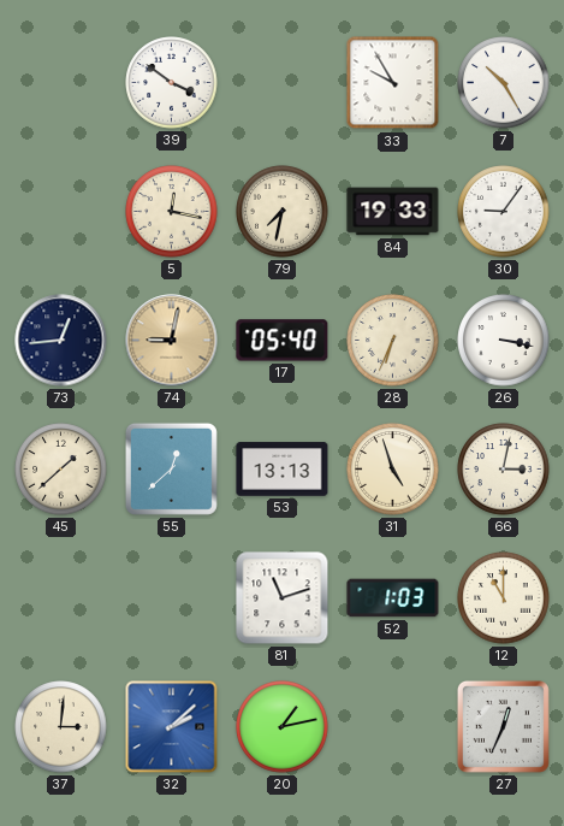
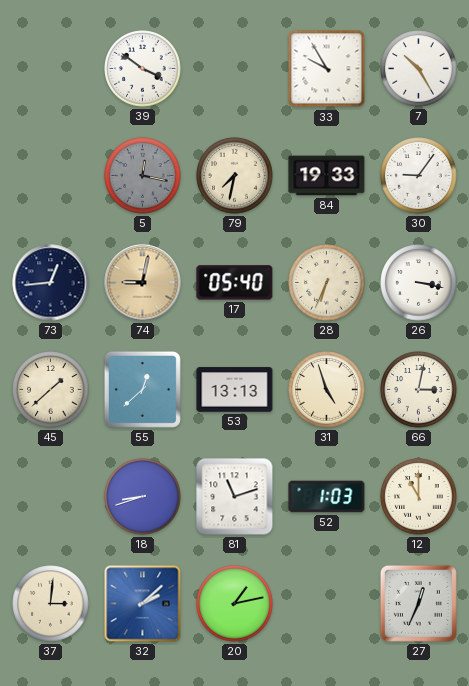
5 dial: cream -> grey
18: none -> 8:42
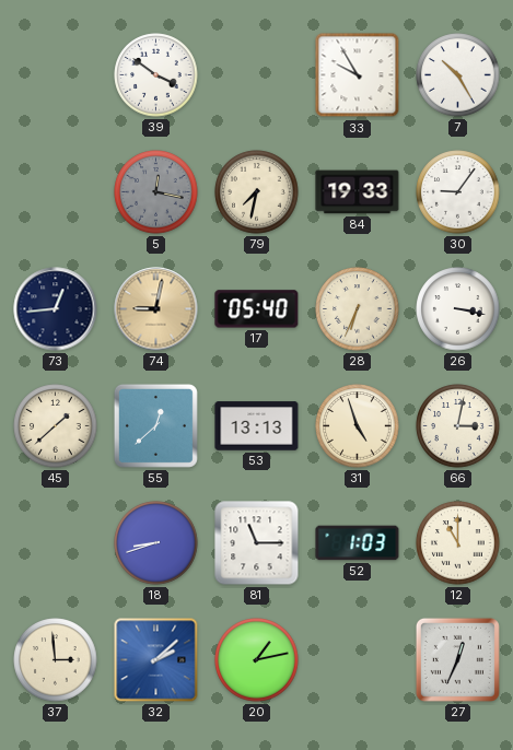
81: 11:12 -> 11:15
37: 3:01 -> 2:59
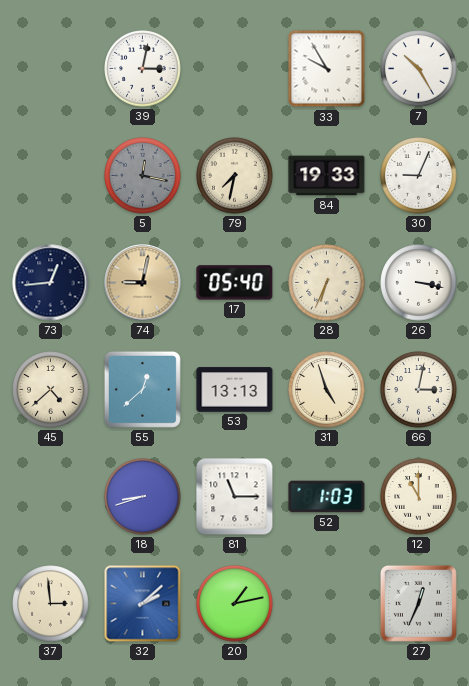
39: 3:51 -> 3:02
30: 9:06 -> 9:04
45: 1:38 -> 4:38
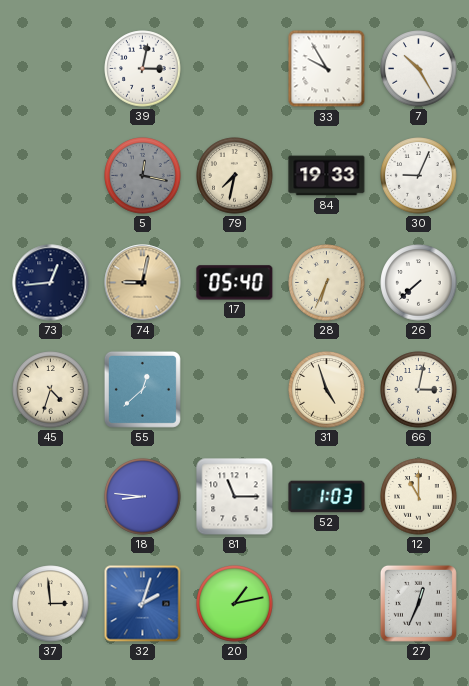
26: 3:17 -> 7:38
45: 4:38 -> 4:33
53: 13:13 -> none
18: 8:42 -> 8:46
32: 2:08 -> 2:03
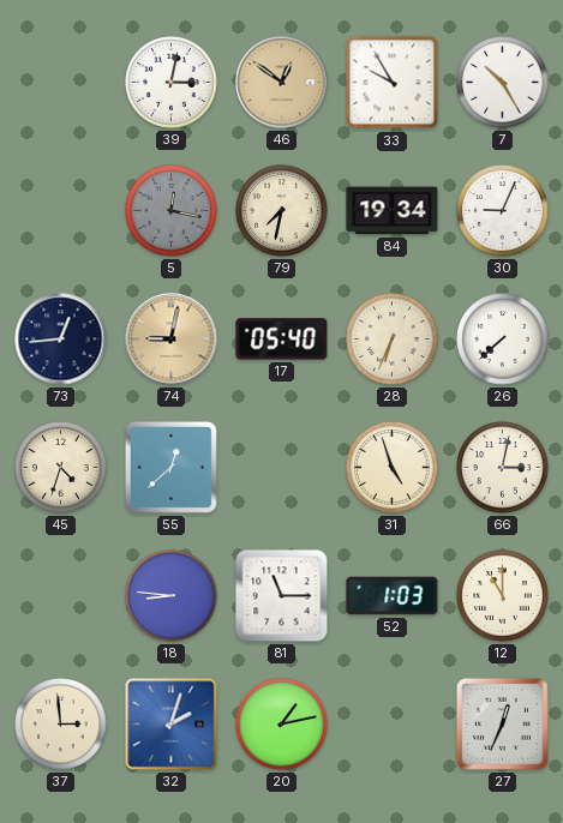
46: none -> 12:51
84: 19:33 -> 19:34
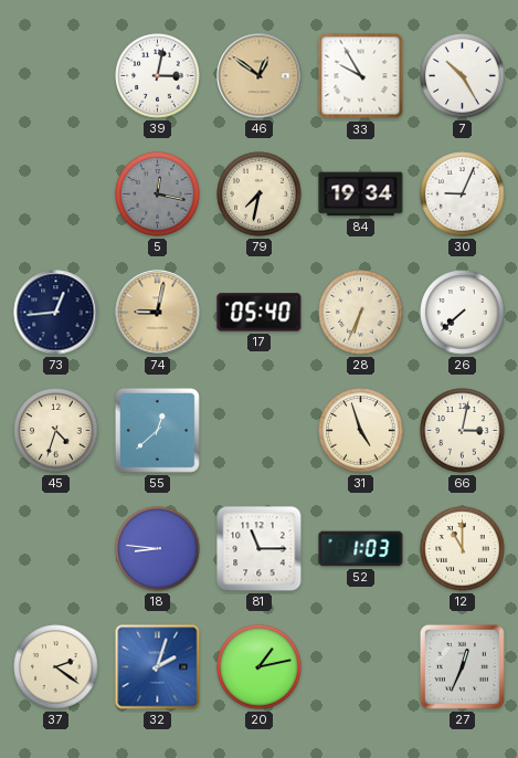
37: 2:59 -> 2:21
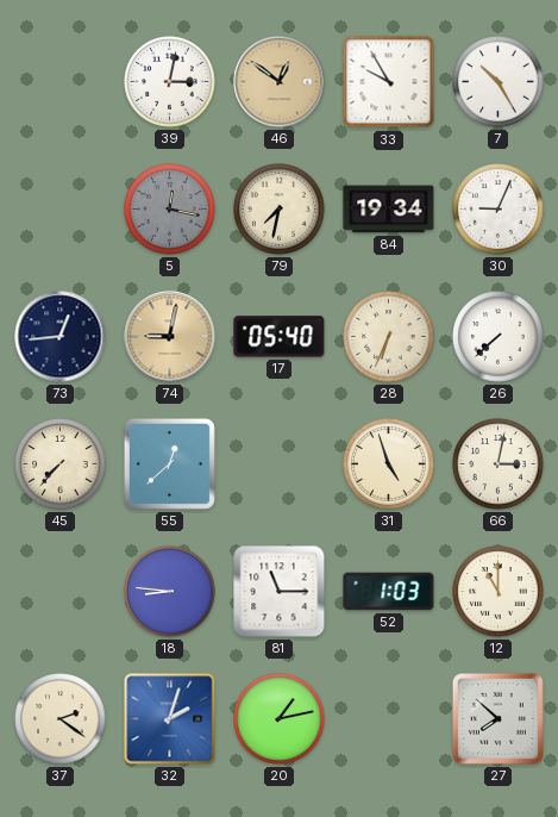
45: 4:33 -> 7:37
27: 12:34 -> 7:52
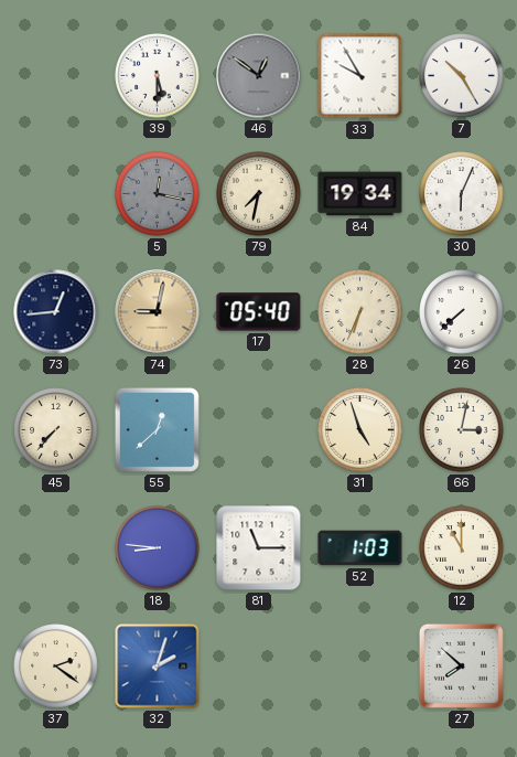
39: 3:02 -> 5:30
46 dial: champagne -> grey
30: 9:04 -> 6:04
20: 1:13 -> none
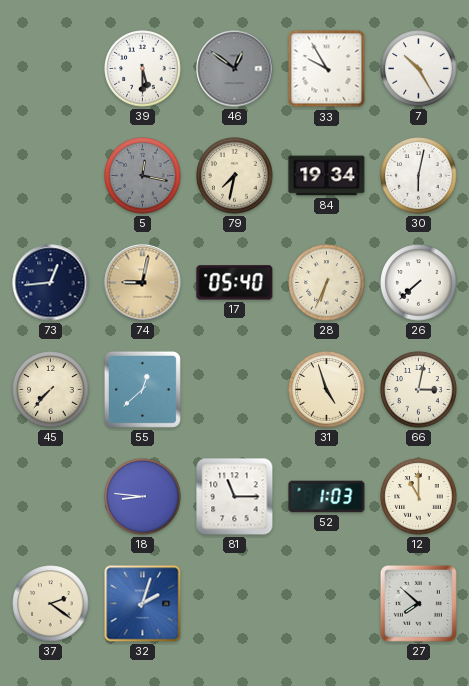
30: 6:04 -> 6:02
